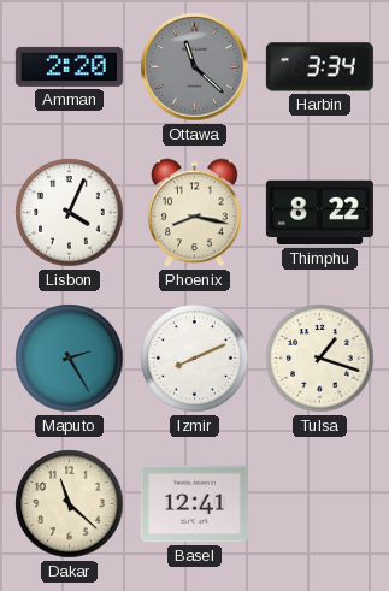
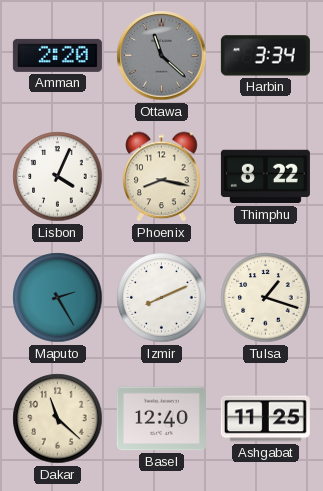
Basel: 12:41 -> 12:40
Ashgabat: none -> 11:25
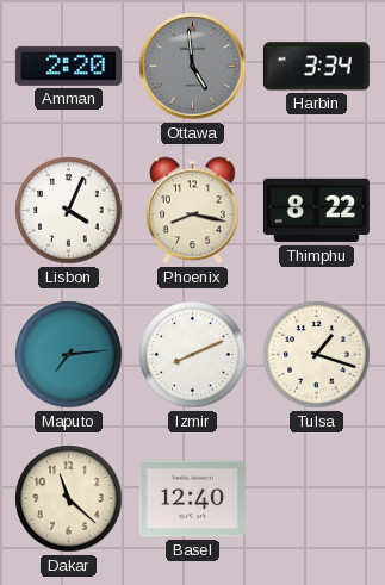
Ottawa: 11:22 -> 4:59
Maputo: 2:25 -> 7:14
Ashgabat: 11:25 -> none
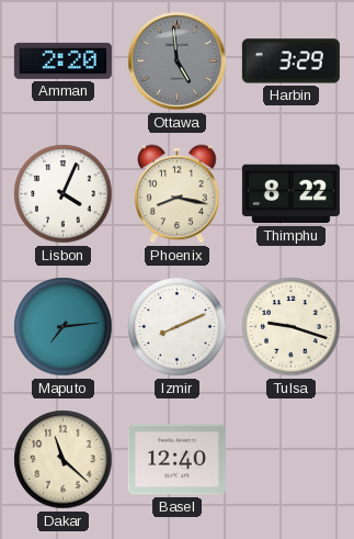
Harbin: 3:34 -> 3:29
Tulsa: 1:18 -> 9:18
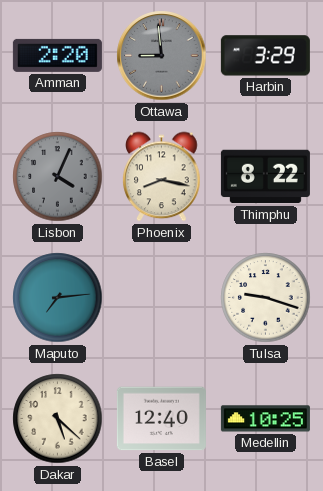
Ottawa: 4:59 -> 8:59
Lisbon dial: white -> grey
Izmir: 8:11 -> none
Dakar: 11:22 -> 5:22
Medellin: none -> 10:25
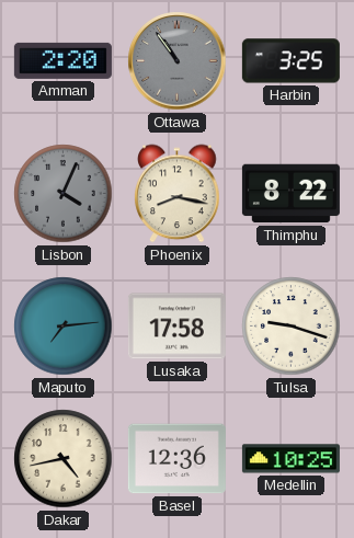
Ottawa: 8:59 -> 10:54
Harbin: 3:29 -> 3:25
Lusaka: none -> 17:58
Dakar: 5:22 -> 4:43
Basel: 12:40 -> 12:36
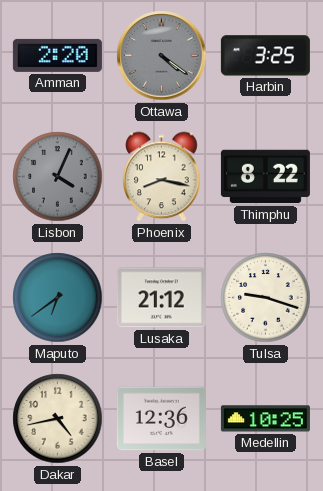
Ottawa: 10:54 -> 4:21
Maputo: 7:14 -> 6:39
Lusaka: 17:58 -> 21:12
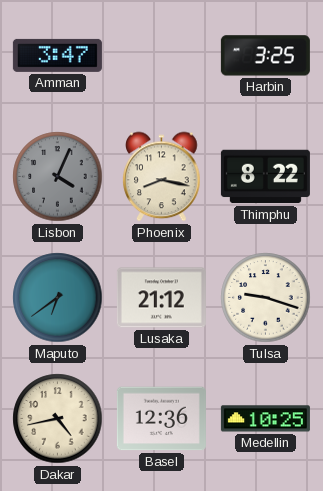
Amman: 2:20 -> 3:47
Ottawa: 4:21 -> none
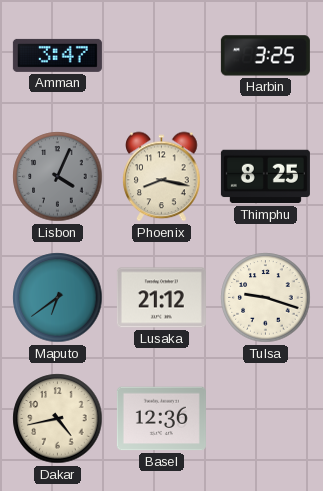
Thimphu: 8:22 -> 8:25
Medellin: 10:25 -> none
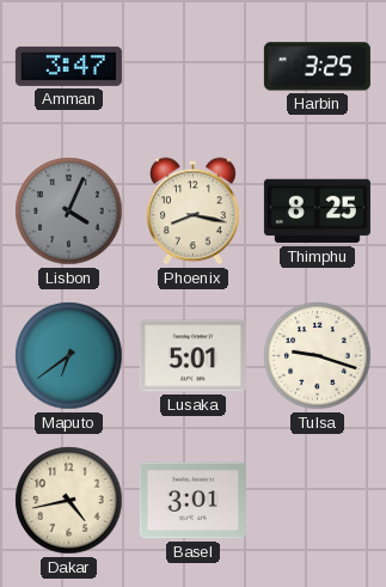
Lusaka: 21:12 -> 5:01
Basel: 12:36 -> 3:01
